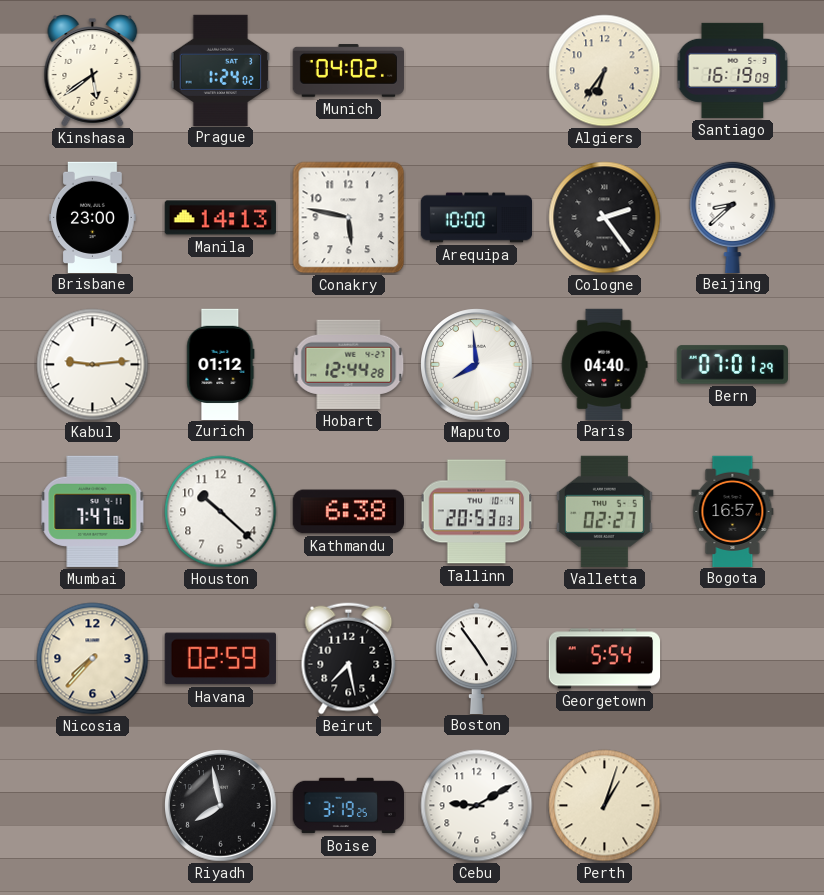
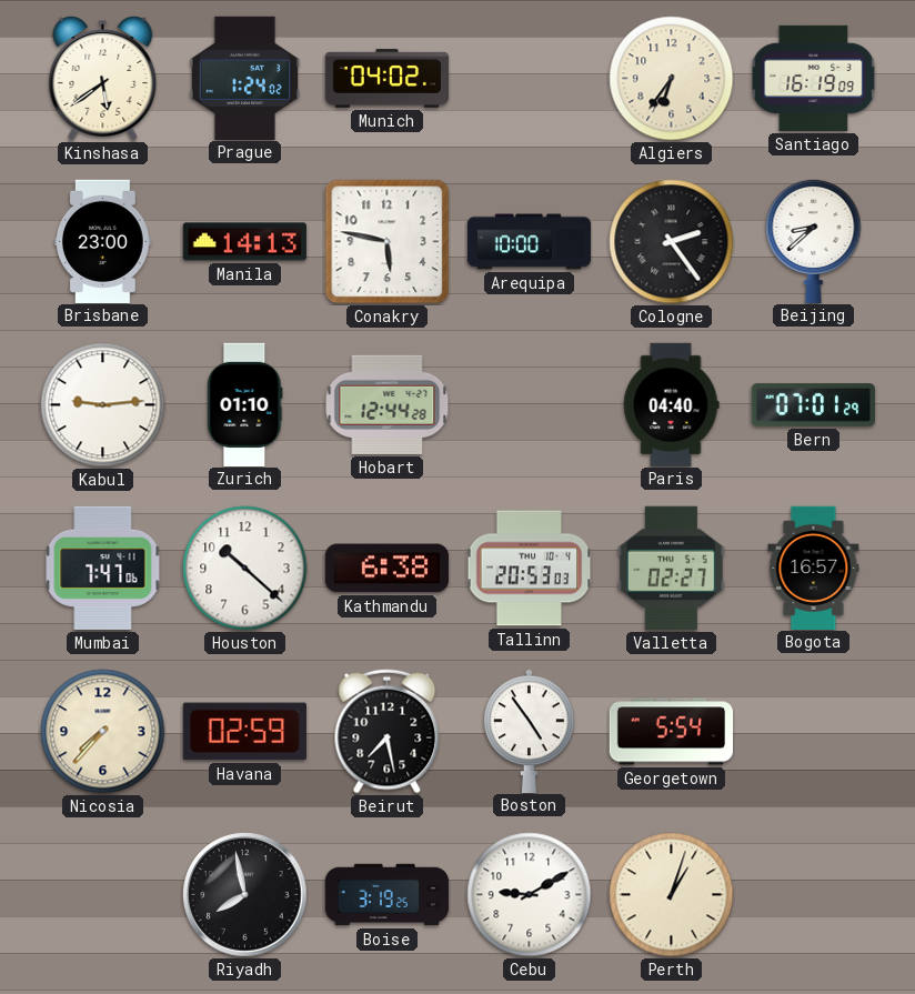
Zurich: 01:12 -> 01:10
Maputo: 7:59 -> none
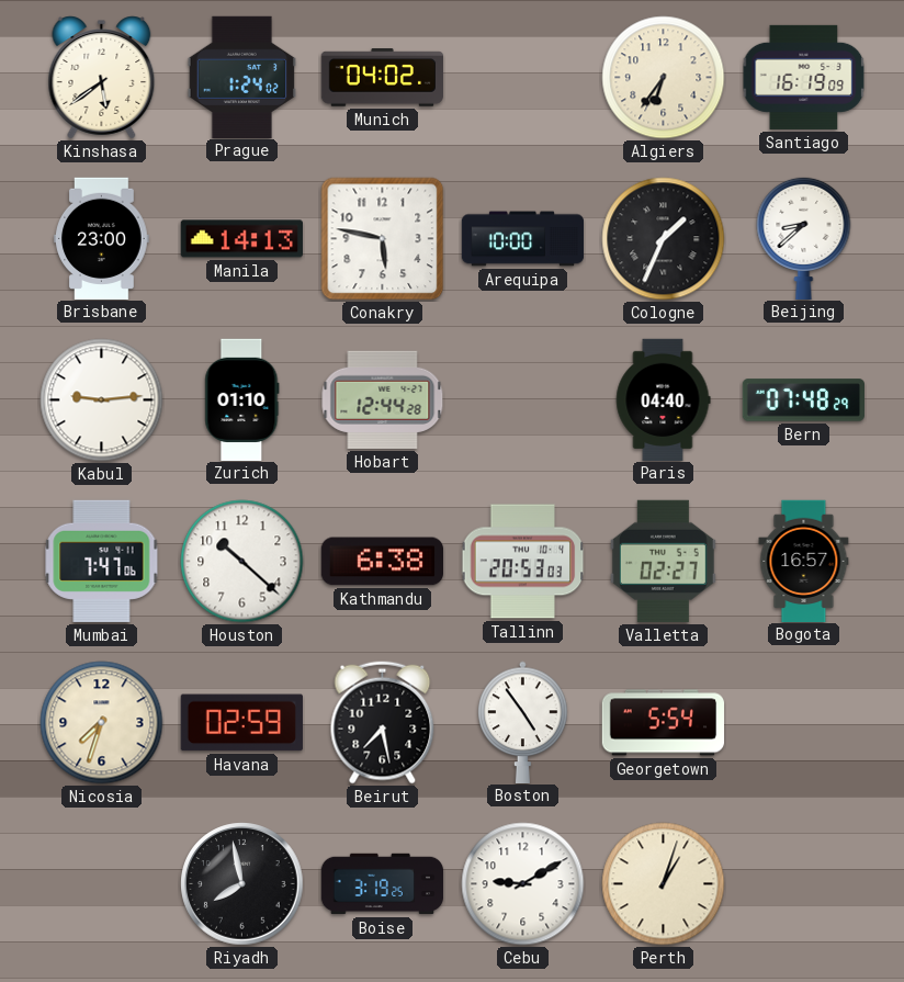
Cologne: 2:24 -> 1:34
Bern: 07:01 -> 07:48
Nicosia: 7:37 -> 7:33
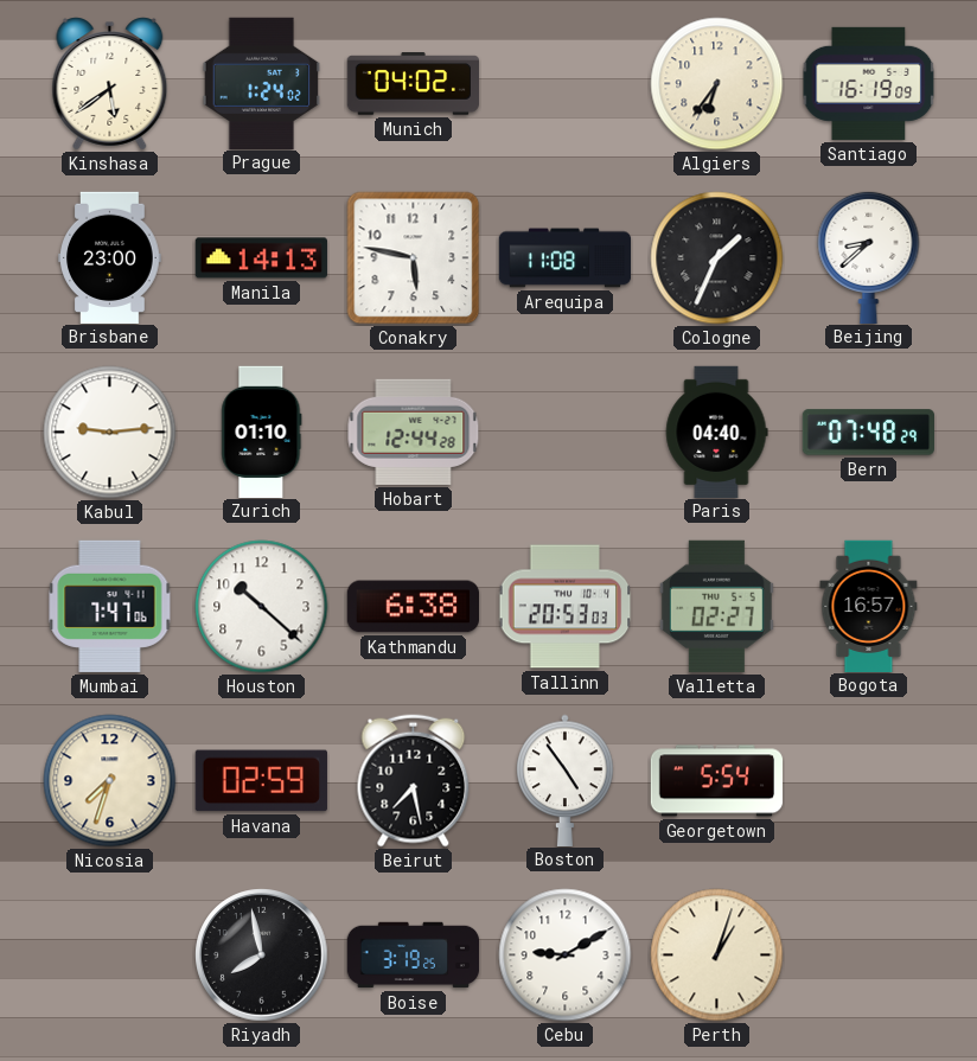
Arequipa: 10:00 -> 11:08
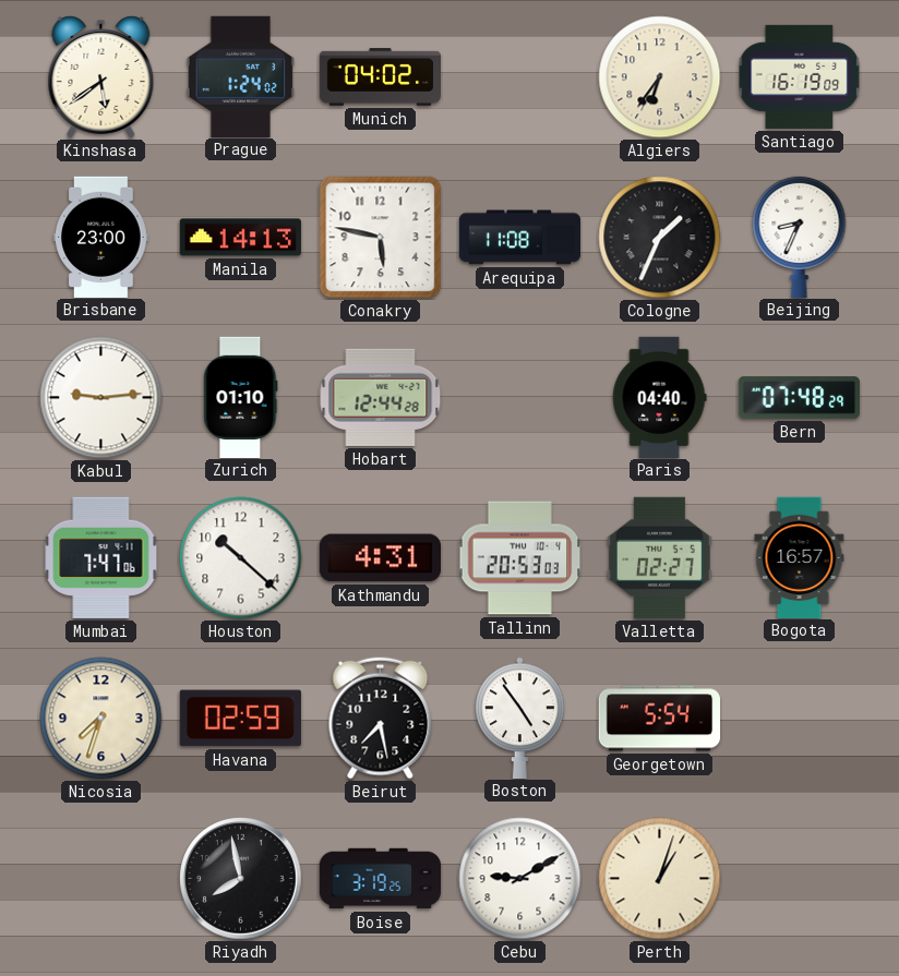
Beijing: 8:38 -> 8:34
Kathmandu: 6:38 -> 4:31
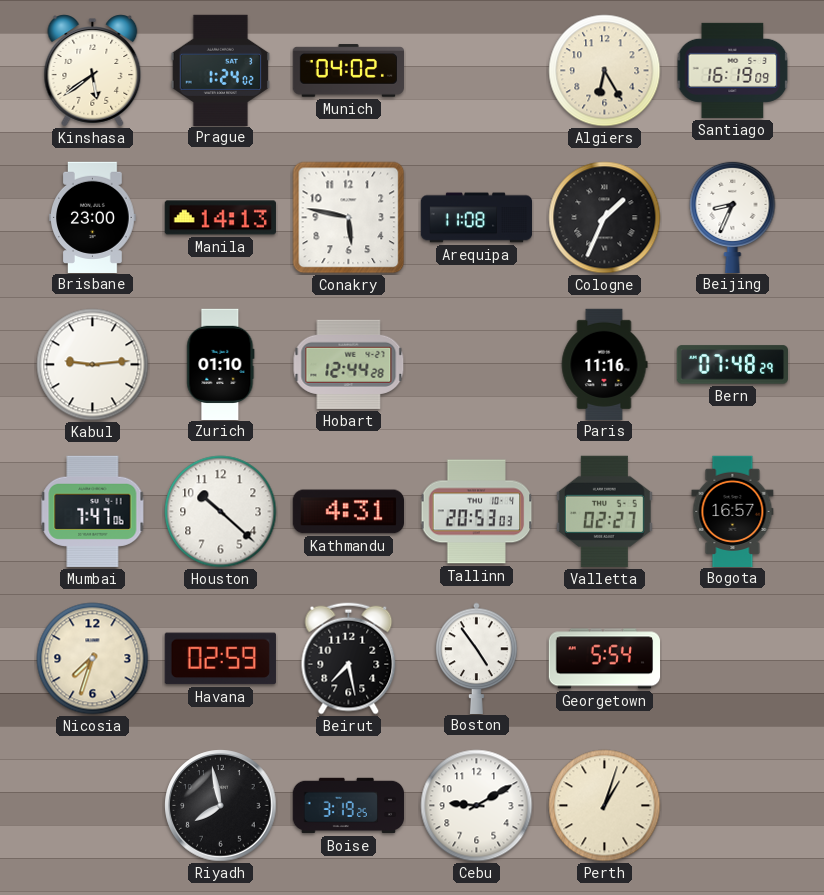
Algiers: 6:36 -> 6:25
Paris: 04:40 -> 11:16
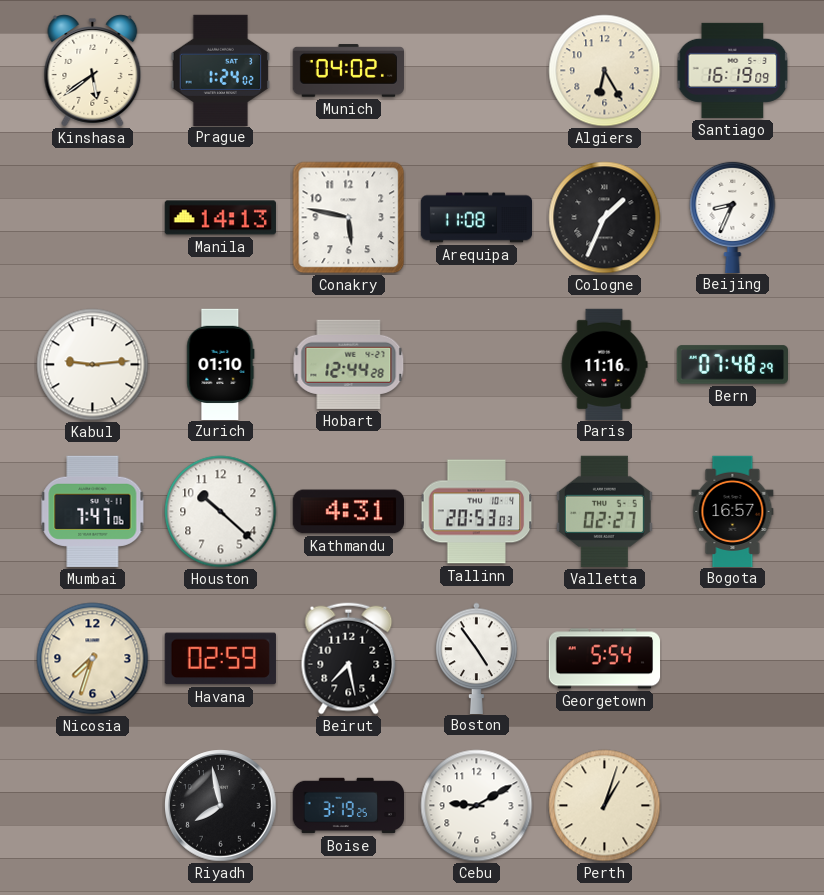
Brisbane: 23:00 -> none
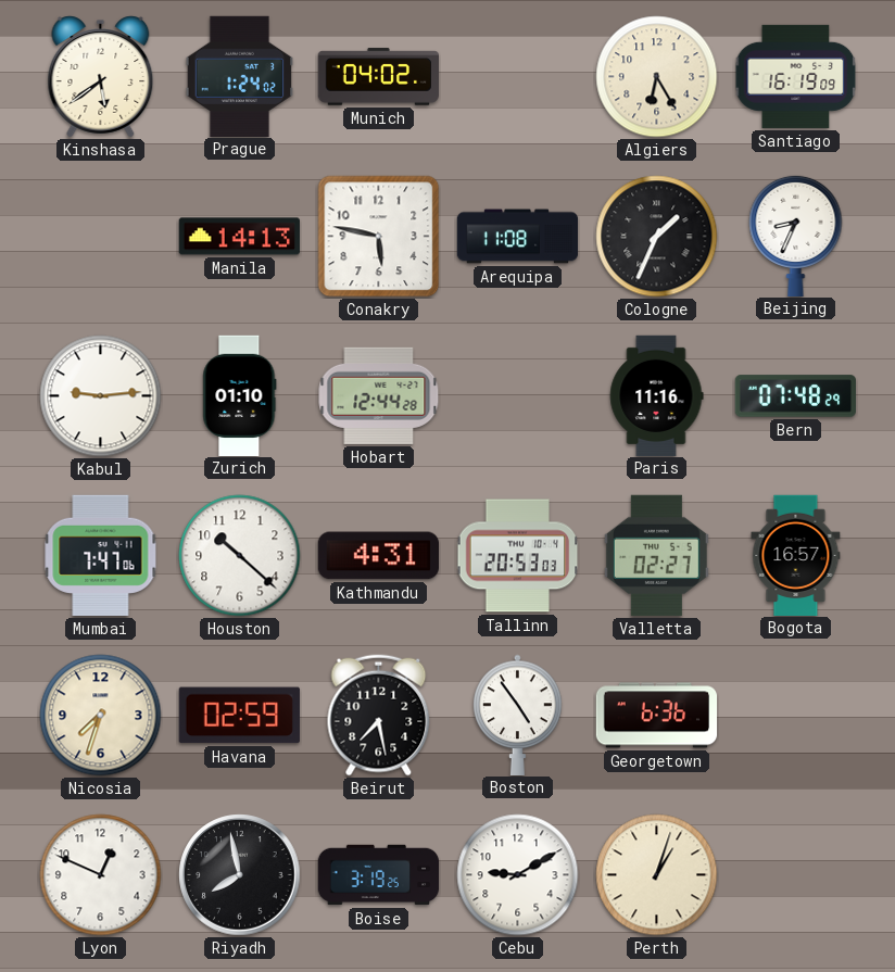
Georgetown: 5:54 -> 6:36
Lyon: none -> 12:49
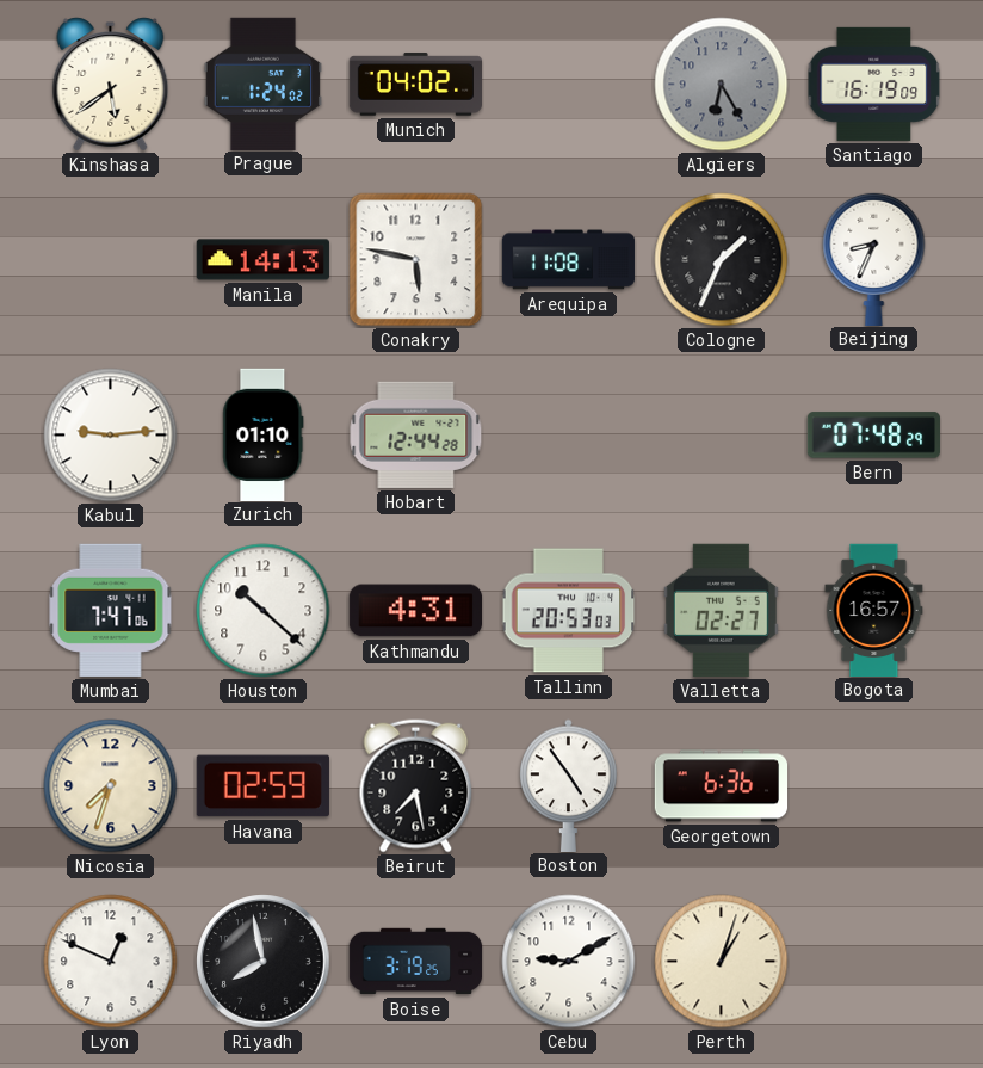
Algiers dial: cream -> grey
Paris: 11:16 -> none
